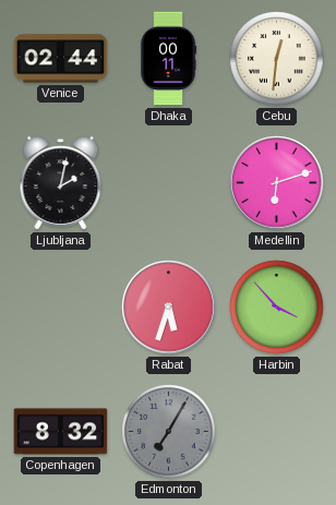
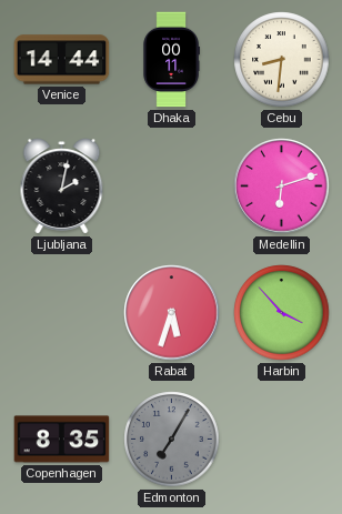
Venice: 02:44 -> 14:44
Cebu: 12:31 -> 8:31
Copenhagen: 8:32 -> 8:35
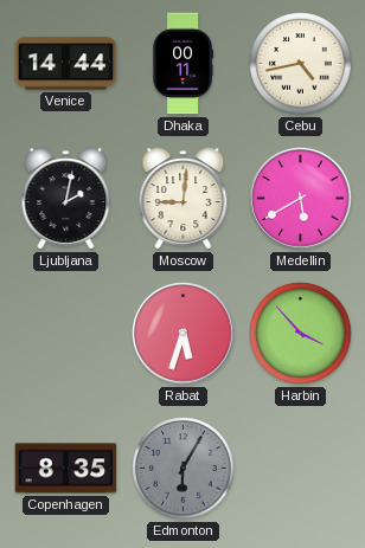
Cebu: 8:31 -> 4:43
Moscow: none -> 9:01
Medellin: 6:12 -> 5:40
Edmonton: 7:05 -> 6:05
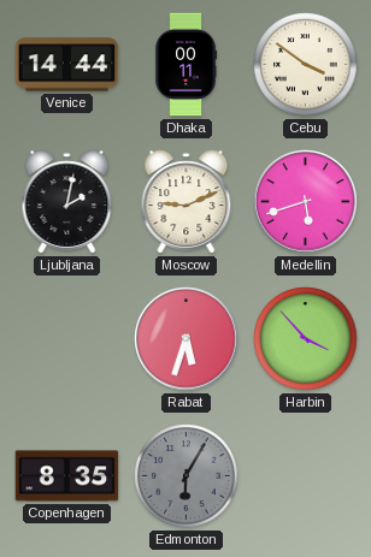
Cebu: 4:43 -> 3:51
Moscow: 9:01 -> 9:11
Medellin: 5:40 -> 5:42
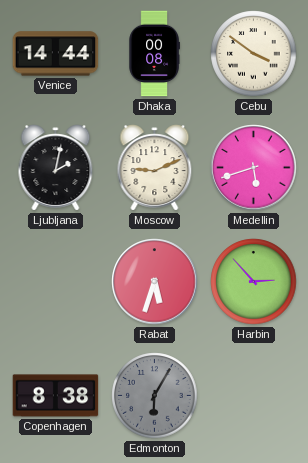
Dhaka: 00:11 -> 00:08
Harbin: 3:53 -> 2:53
Copenhagen: 8:35 -> 8:38
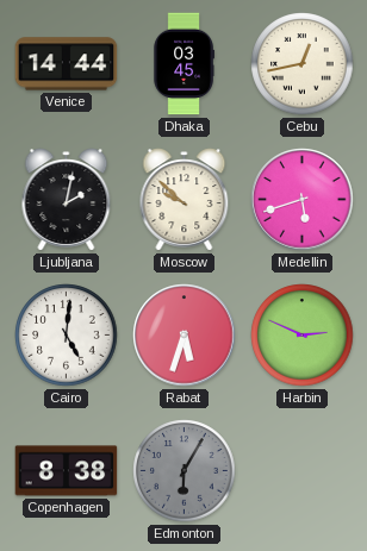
Dhaka: 00:08 -> 03:45
Cebu: 3:51 -> 12:43
Moscow: 9:11 -> 9:52
Cairo: none -> 5:01
Harbin: 2:53 -> 2:49
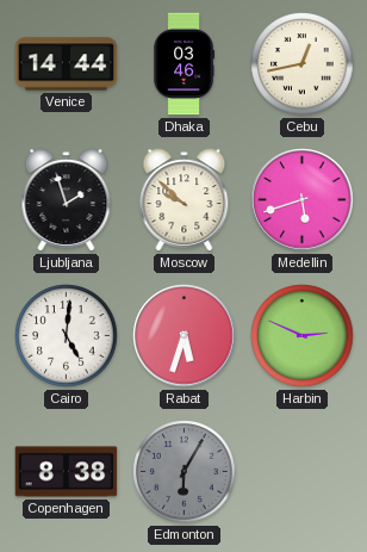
Dhaka: 03:45 -> 03:46
Ljubljana: 2:02 -> 1:57
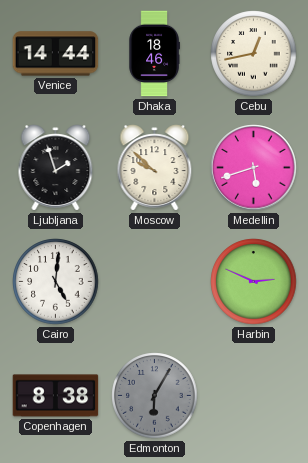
Dhaka: 03:46 -> 18:46
Rabat: 5:33 -> none
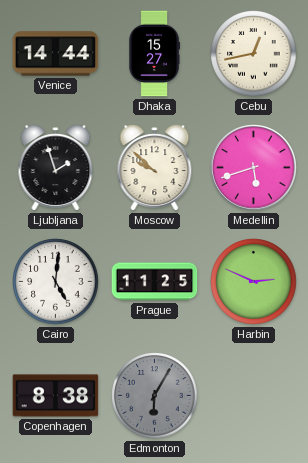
Dhaka: 18:46 -> 15:27
Prague: none -> 11:25
